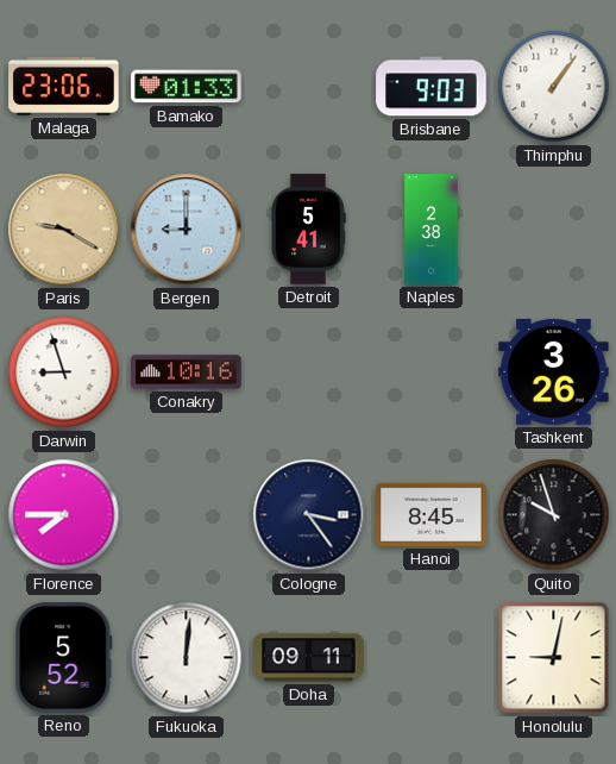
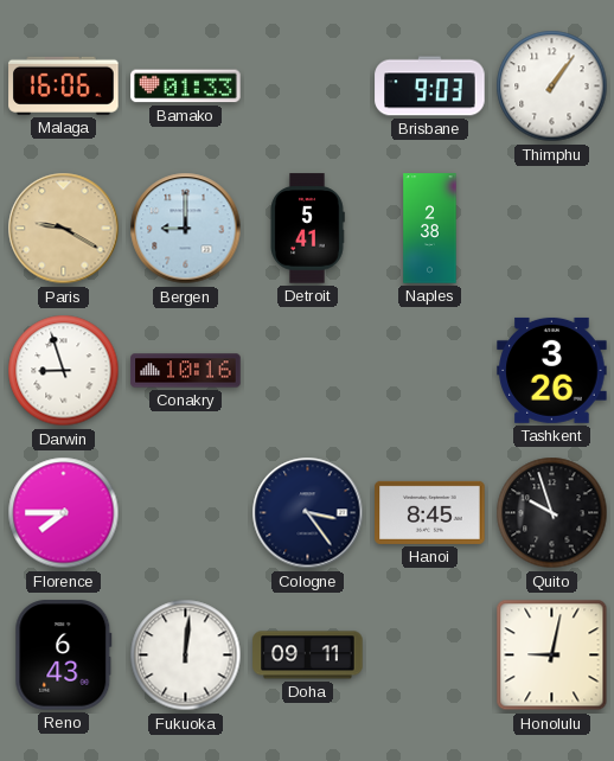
Malaga: 23:06 -> 16:06
Reno: 5:52 -> 6:43
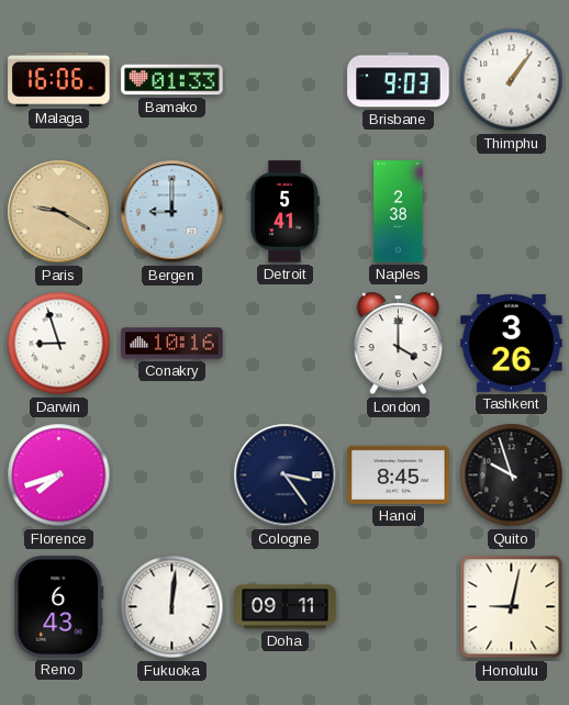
London: none -> 4:00
Florence: 7:45 -> 7:42
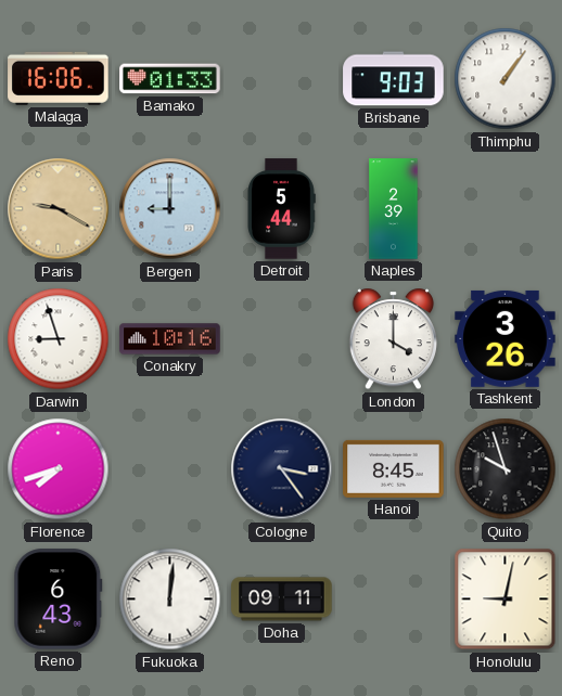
Detroit: 5:41 -> 5:44
Naples: 2:38 -> 2:39
